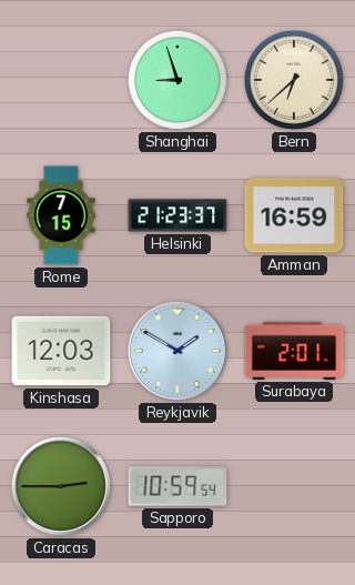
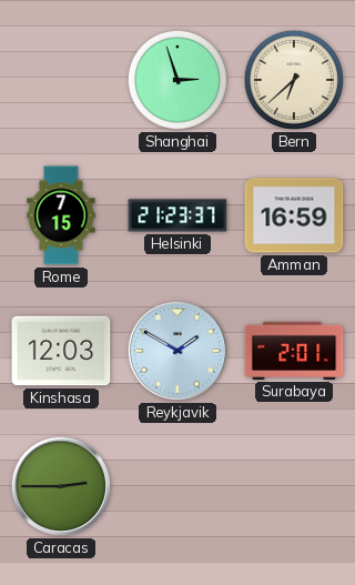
Shanghai: 8:57 -> 2:57
Sapporo: 10:59 -> none
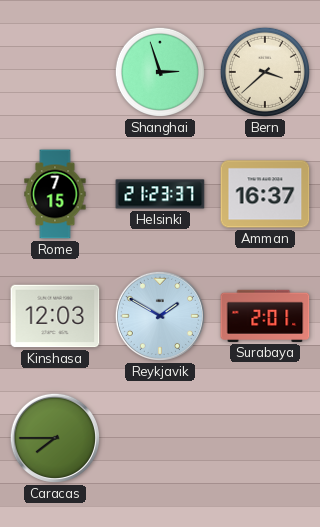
Bern: 6:38 -> 3:38
Amman: 16:59 -> 16:37
Caracas: 2:45 -> 7:45
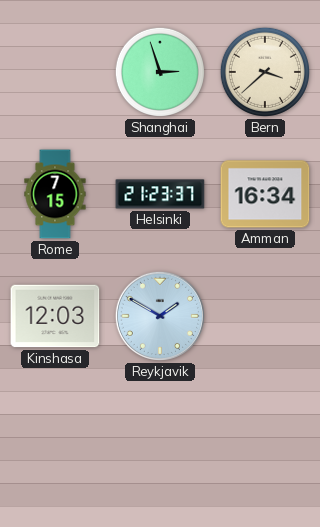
Amman: 16:37 -> 16:34
Surabaya: 2:01 -> none
Caracas: 7:45 -> none
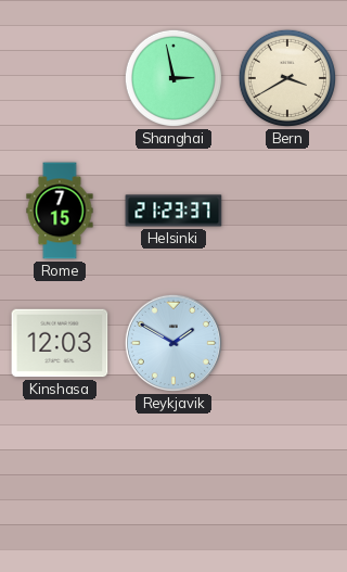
Shanghai: 2:57 -> 2:58
Bern: 3:38 -> 3:40
Amman: 16:34 -> none
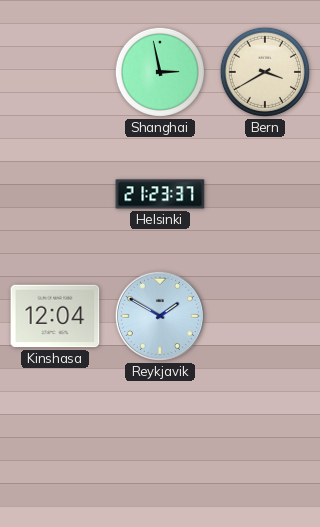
Rome: 7:15 -> none
Kinshasa: 12:03 -> 12:04
